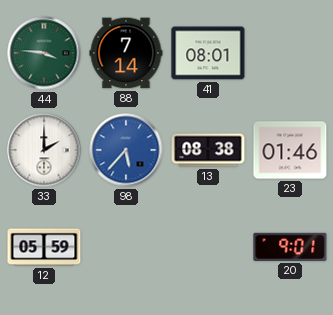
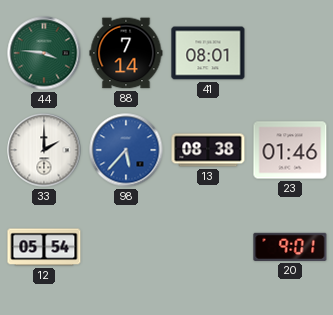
12: 05:59 -> 05:54
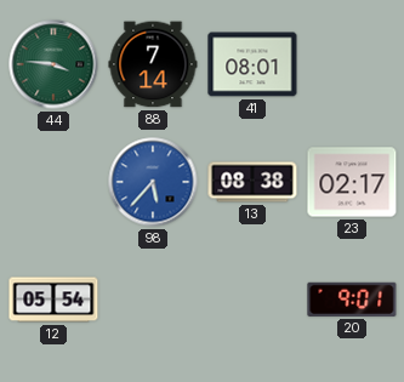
33: 2:00 -> none
23: 01:46 -> 02:17
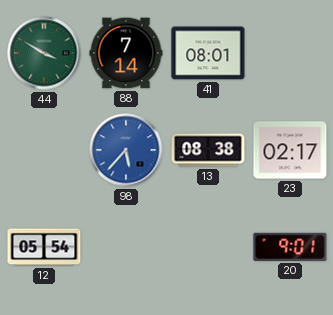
44: 3:46 -> 3:50
